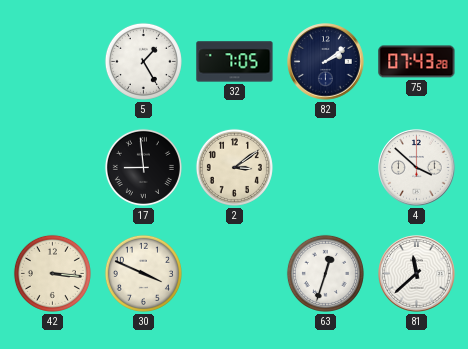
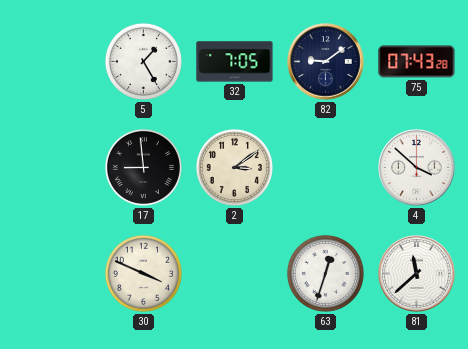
82: 2:09 -> 9:09
42: 3:16 -> none
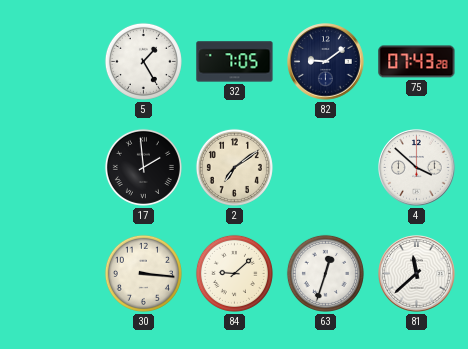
17: 8:59 -> 1:59
2: 3:09 -> 7:09
30: 3:49 -> 3:16
84: none -> 9:08
